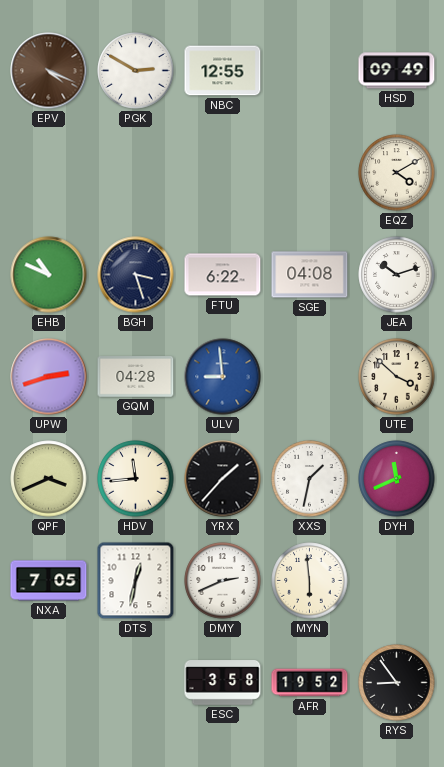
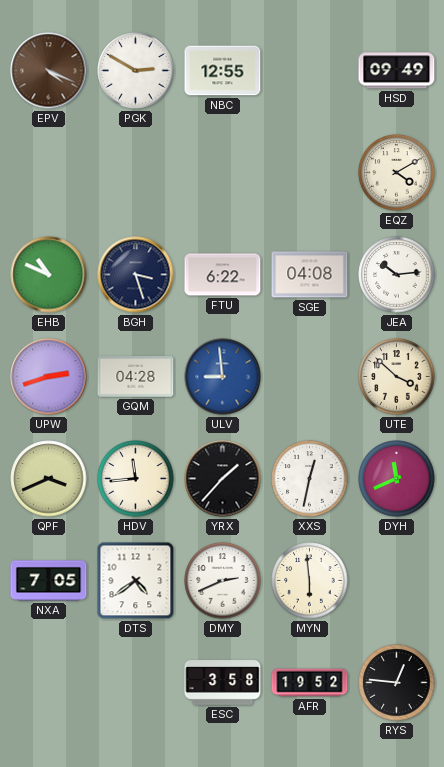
JEA: 10:12 -> 10:14
XXS: 1:32 -> 12:32
DTS: 12:32 -> 4:39
RYS: 8:54 -> 12:46
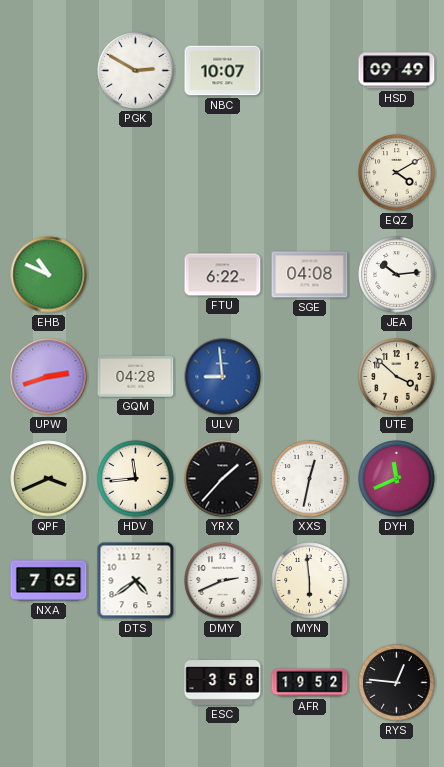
EPV: 4:19 -> none
NBC: 12:55 -> 10:07
BGH: 3:27 -> none
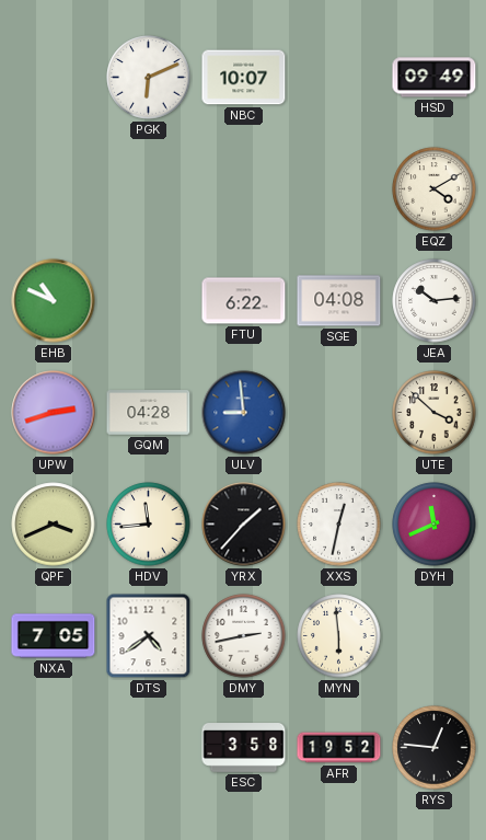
PGK: 2:50 -> 6:11
DMY: 2:41 -> 2:43
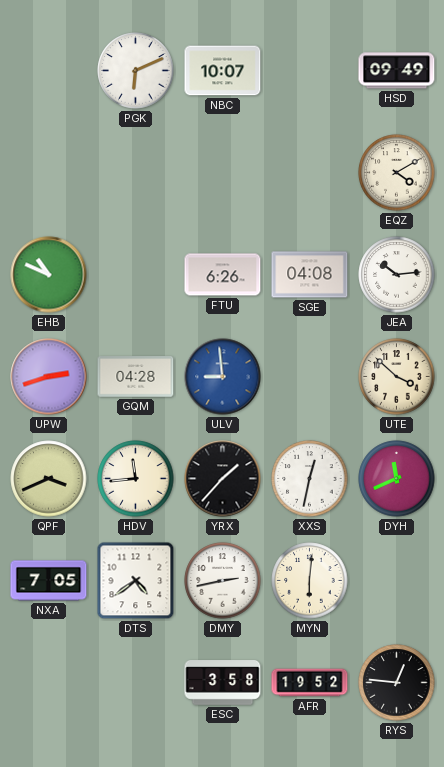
FTU: 6:22 -> 6:26
MYN: 5:59 -> 6:01
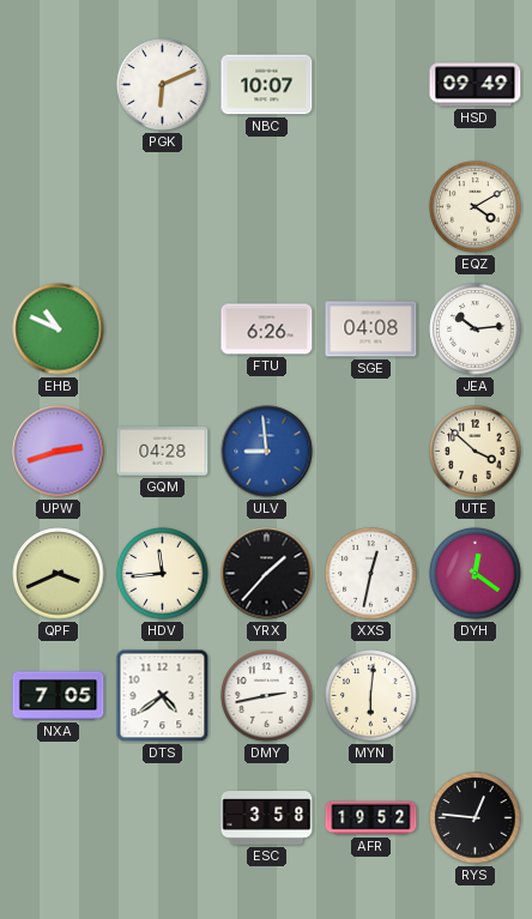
DYH: 11:41 -> 12:21
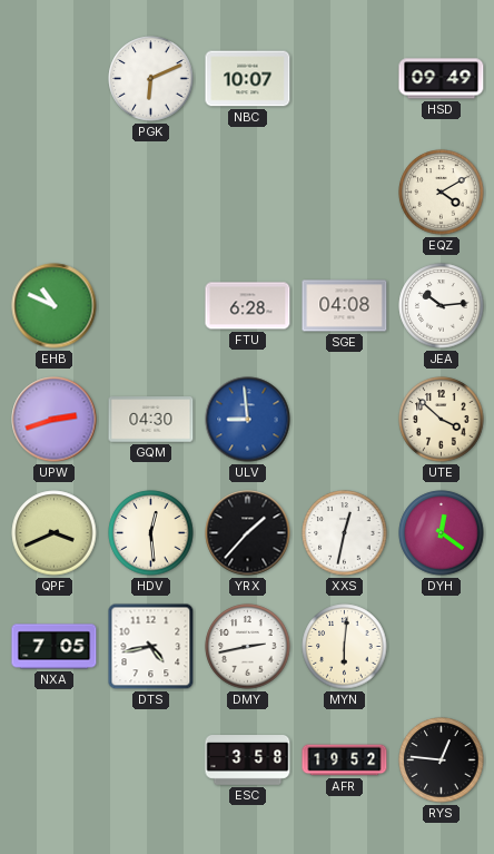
FTU: 6:26 -> 6:28
GQM: 04:28 -> 04:30
HDV: 11:44 -> 12:29
DTS: 4:39 -> 4:43
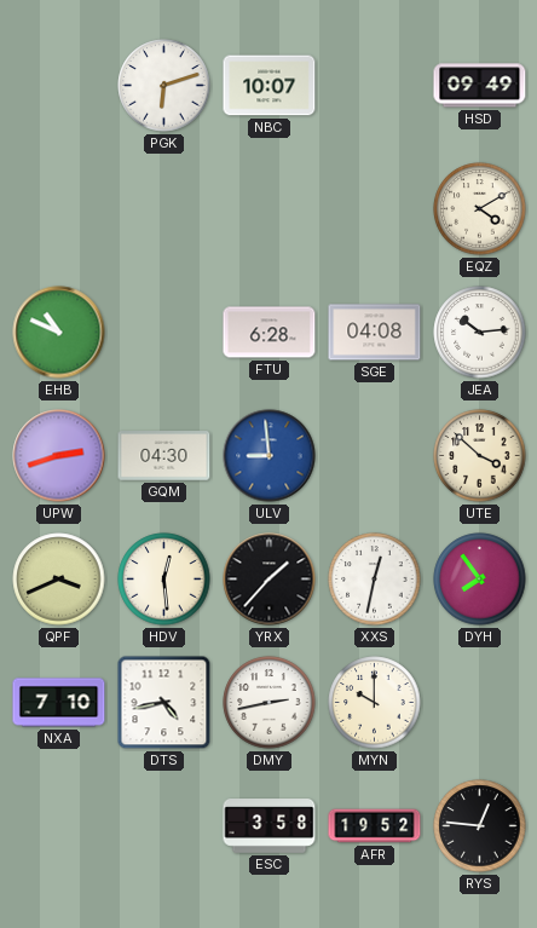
PGK: 6:11 -> 6:12
DYH: 12:21 -> 7:54
NXA: 7:05 -> 7:10
MYN: 6:01 -> 10:00
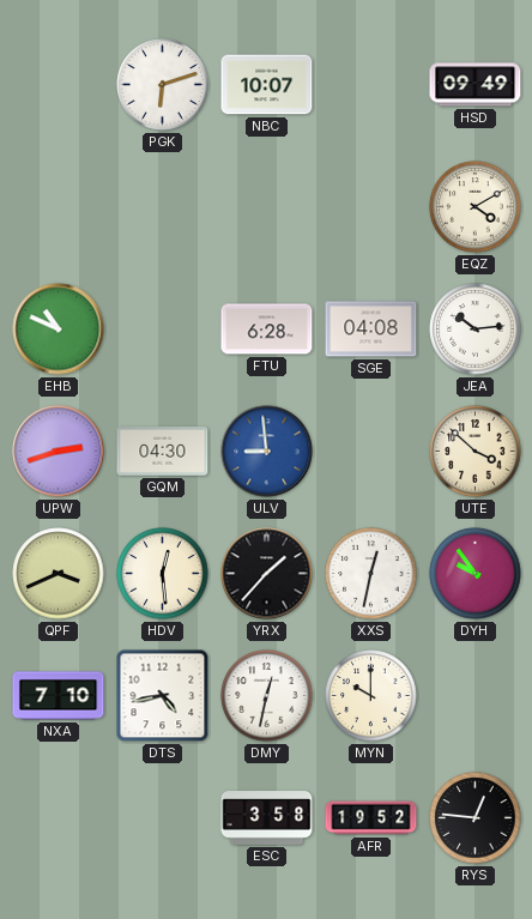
DYH: 7:54 -> 9:54
DMY: 2:43 -> 12:32
